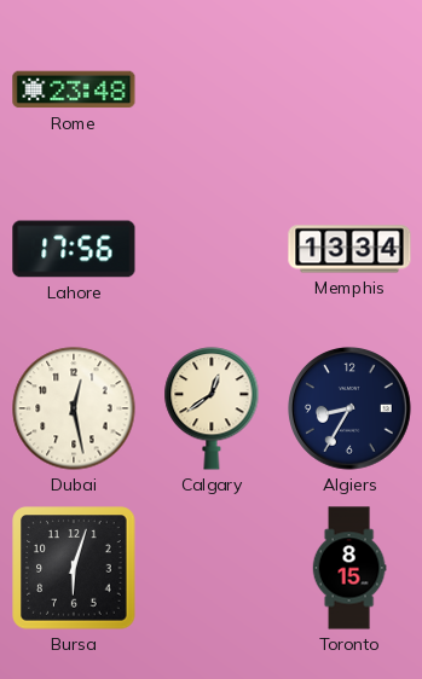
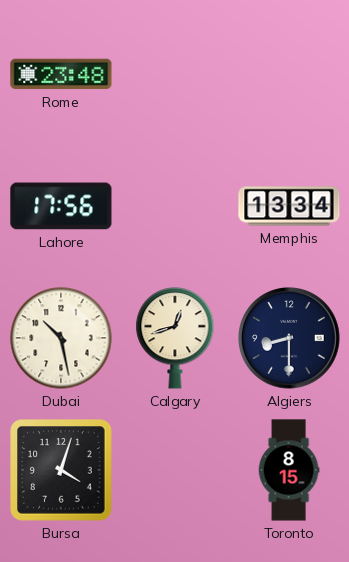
Dubai: 12:28 -> 10:28
Calgary: 12:39 -> 12:42
Algiers: 8:35 -> 8:30
Bursa: 6:03 -> 4:03
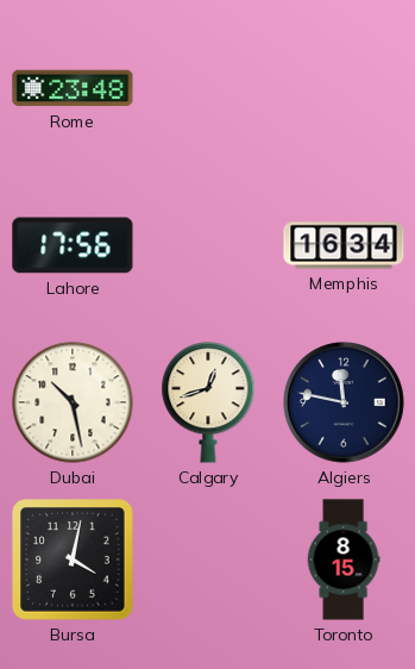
Memphis: 13:34 -> 16:34
Algiers: 8:30 -> 11:47
Bursa: 4:03 -> 4:02
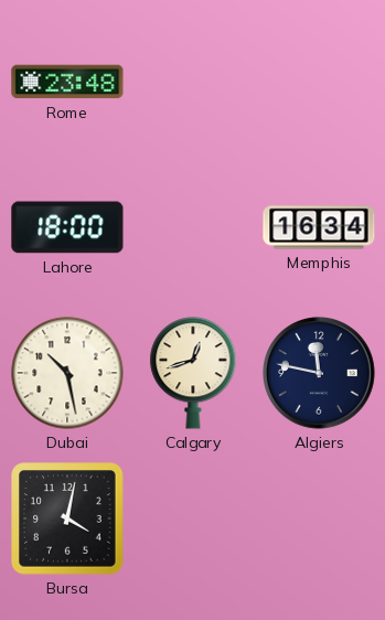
Lahore: 17:56 -> 18:00
Toronto: 8:15 -> none
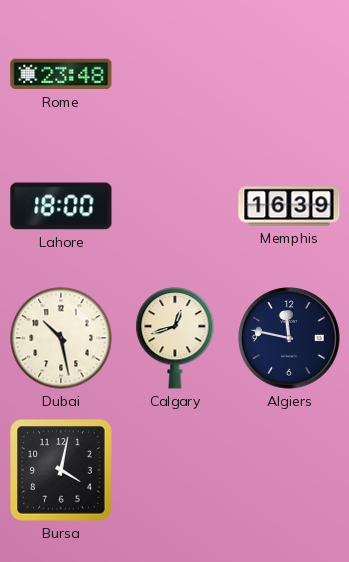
Memphis: 16:34 -> 16:39
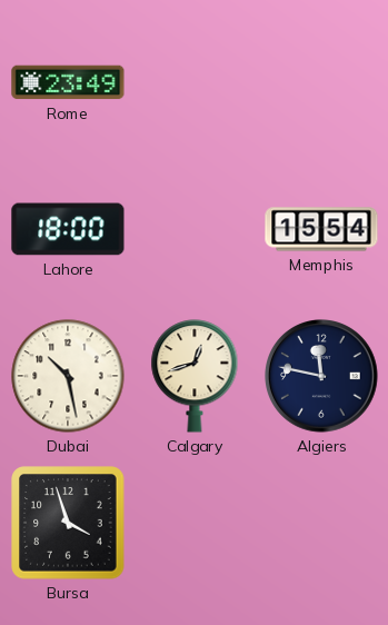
Rome: 23:48 -> 23:49
Memphis: 16:39 -> 15:54
Bursa: 4:02 -> 3:57
